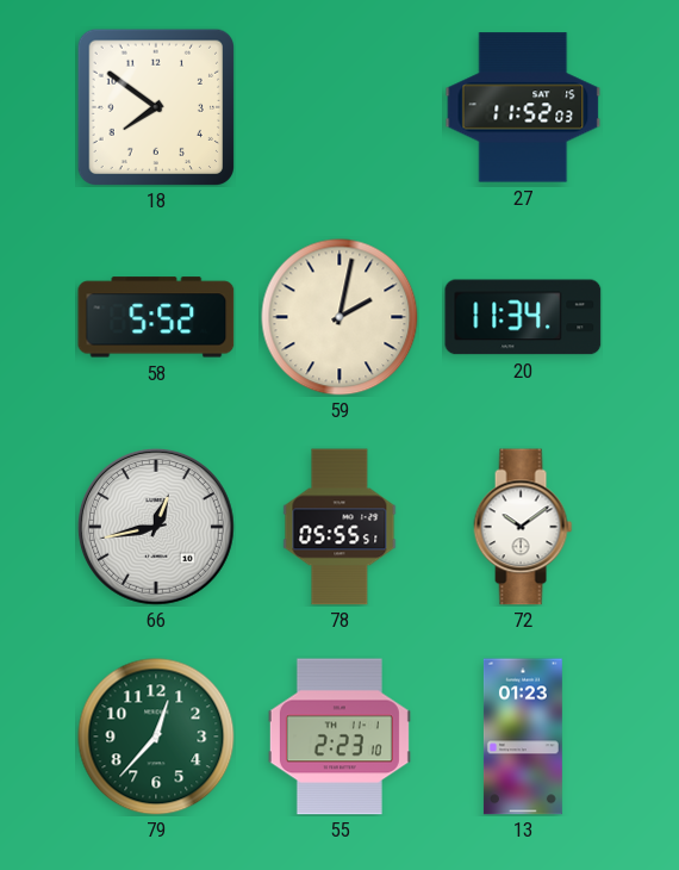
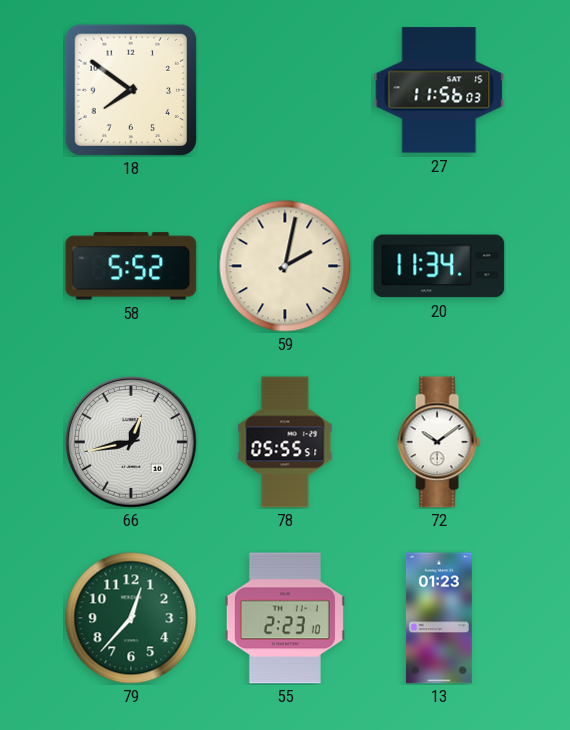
27: 11:52 -> 11:56
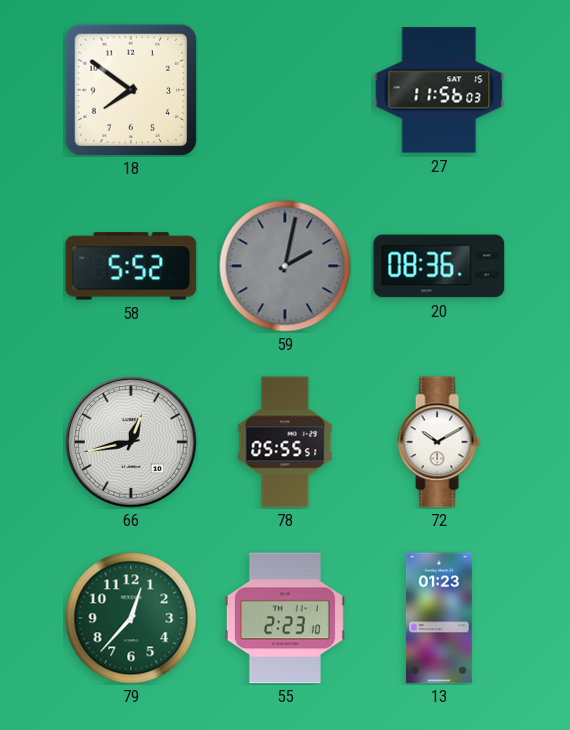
59 dial: cream -> grey
20: 11:34 -> 08:36
72: 10:09 -> 10:10
